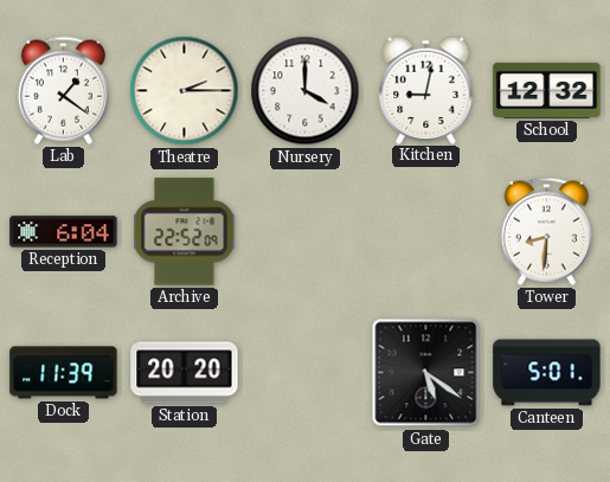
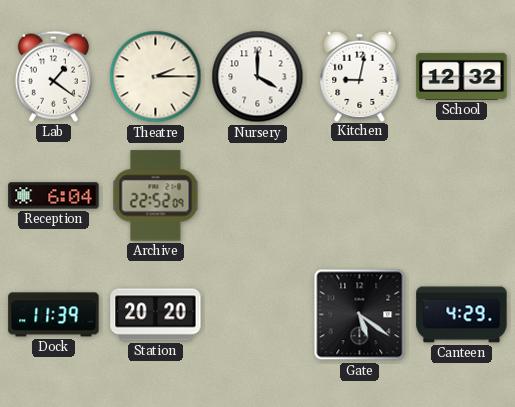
Tower: 8:31 -> none
Canteen: 5:01 -> 4:29
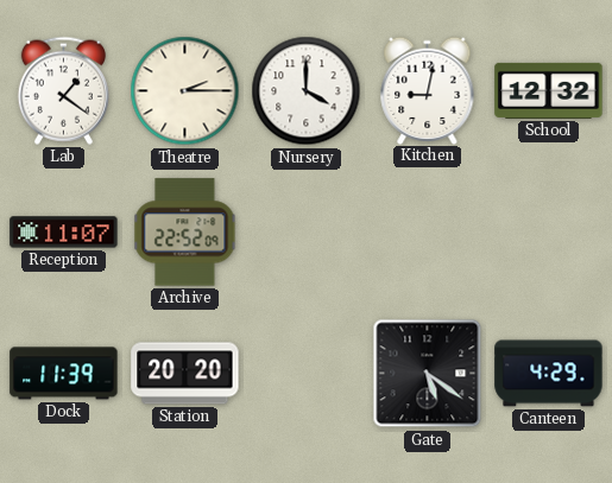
Reception: 6:04 -> 11:07
